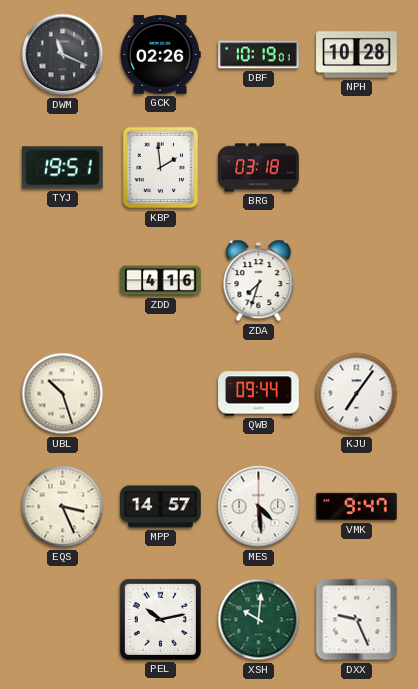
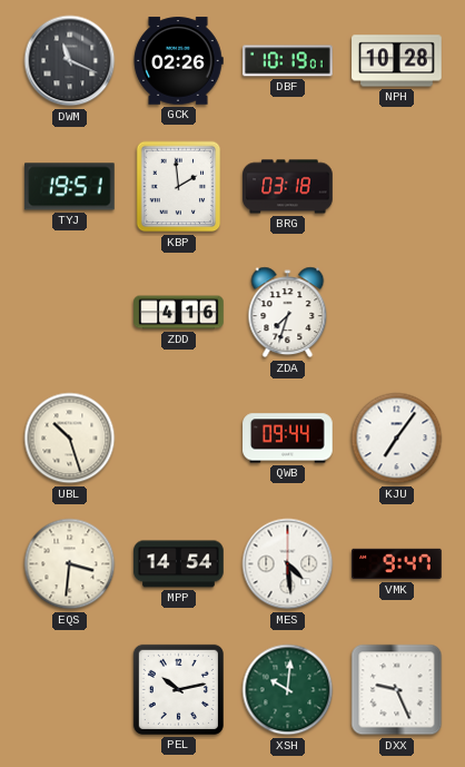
EQS: 3:26 -> 3:31
MPP: 14:57 -> 14:54
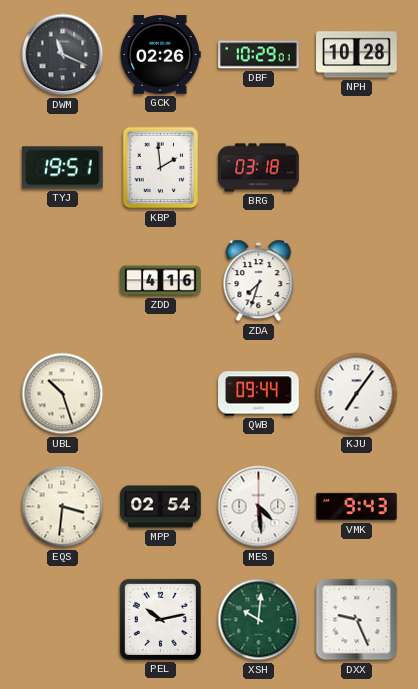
DBF: 10:19 -> 10:29
MPP: 14:54 -> 02:54
VMK: 9:47 -> 9:43
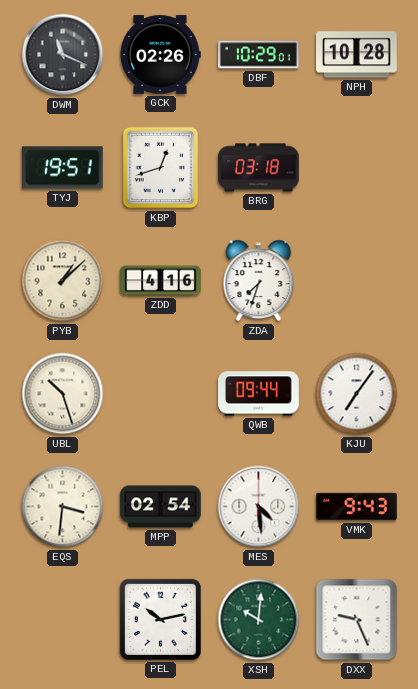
KBP: 1:59 -> 12:42
PYB: none -> 1:08
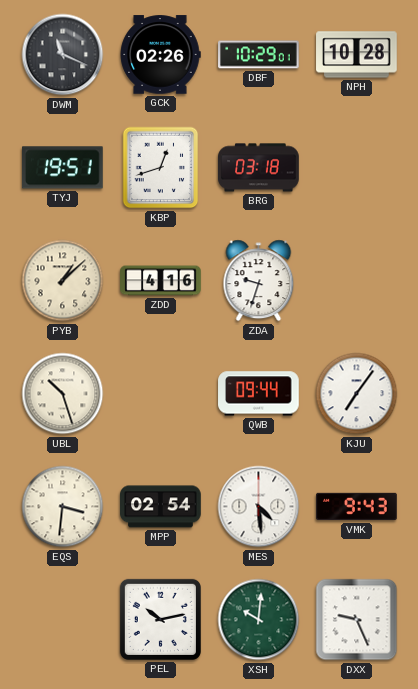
ZDA: 7:33 -> 9:33
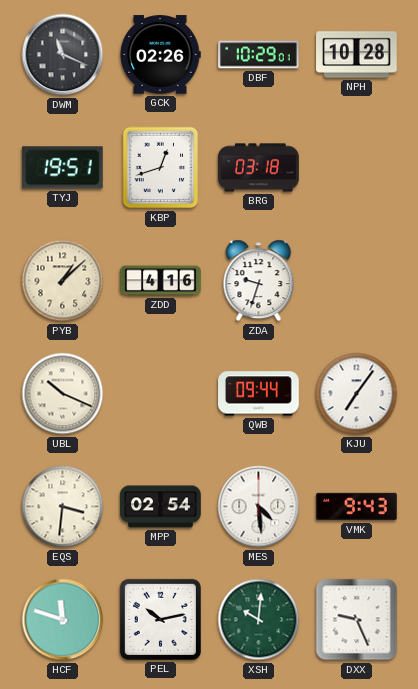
UBL: 10:27 -> 10:19
HCF: none -> 11:48
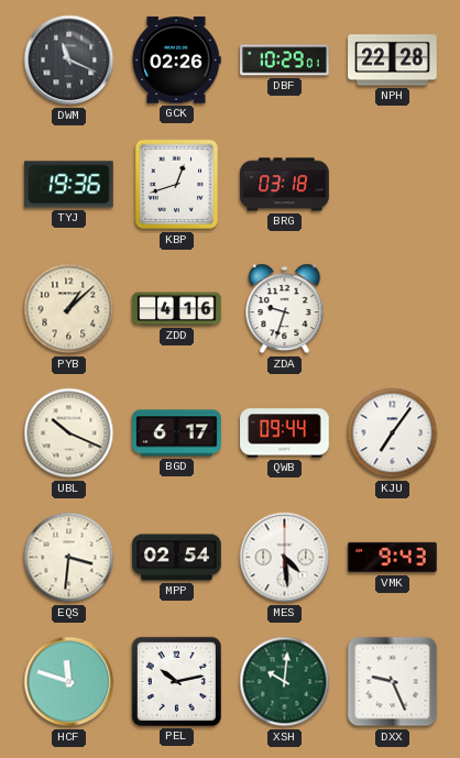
NPH: 10:28 -> 22:28
TYJ: 19:51 -> 19:36
BGD: none -> 6:17
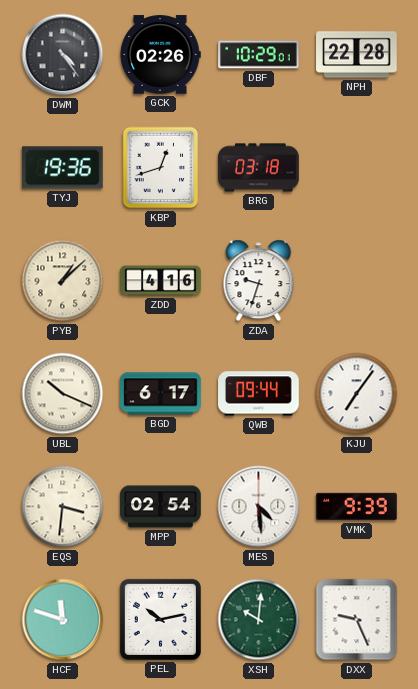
DWM: 11:19 -> 4:24
VMK: 9:43 -> 9:39
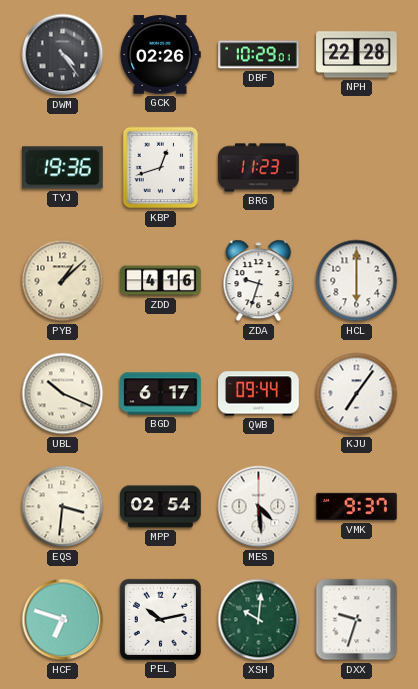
BRG: 03:18 -> 11:23
HCL: none -> 6:00
VMK: 9:39 -> 9:37
HCF: 11:48 -> 6:48
DXX: 9:26 -> 9:33
